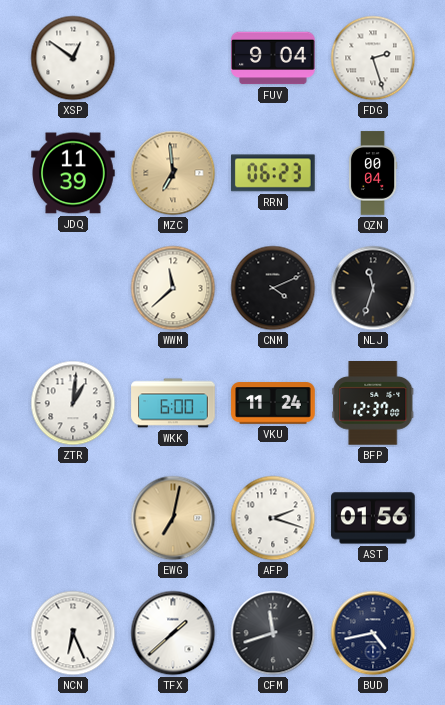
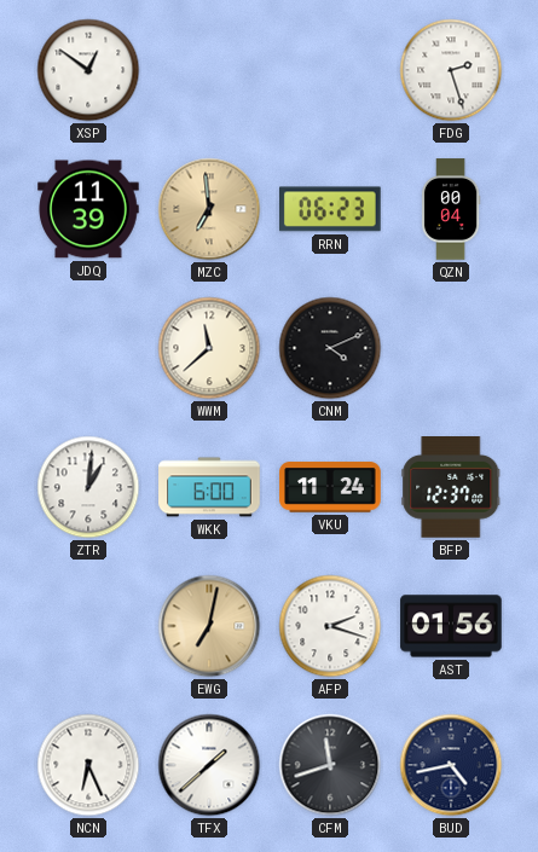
FUV: 9:04 -> none
NLJ: 11:33 -> none
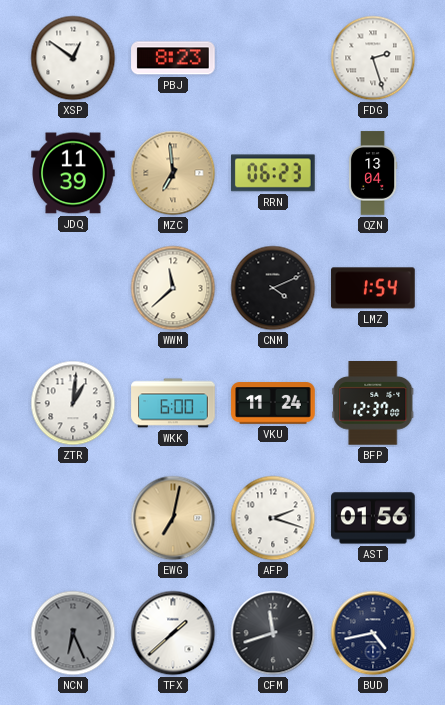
PBJ: none -> 8:23
QZN: 00:04 -> 13:04
LMZ: none -> 1:54
NCN dial: white -> grey
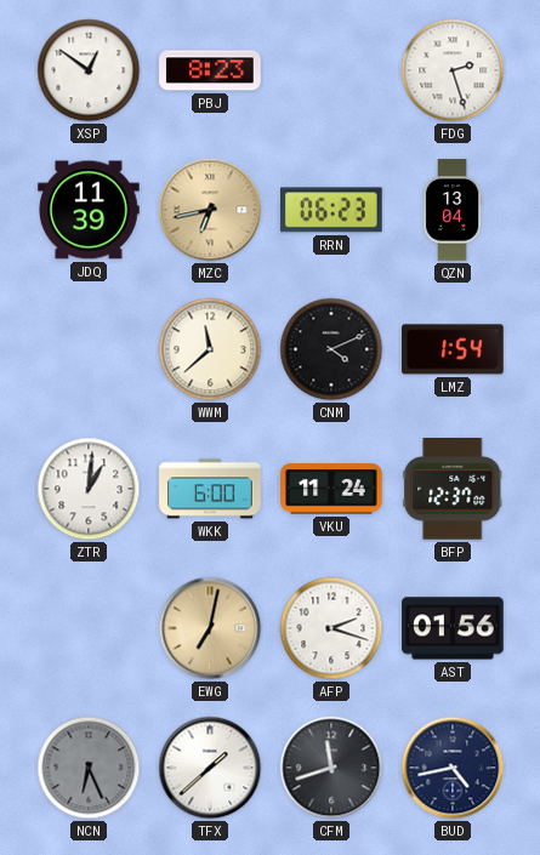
MZC: 6:59 -> 6:43
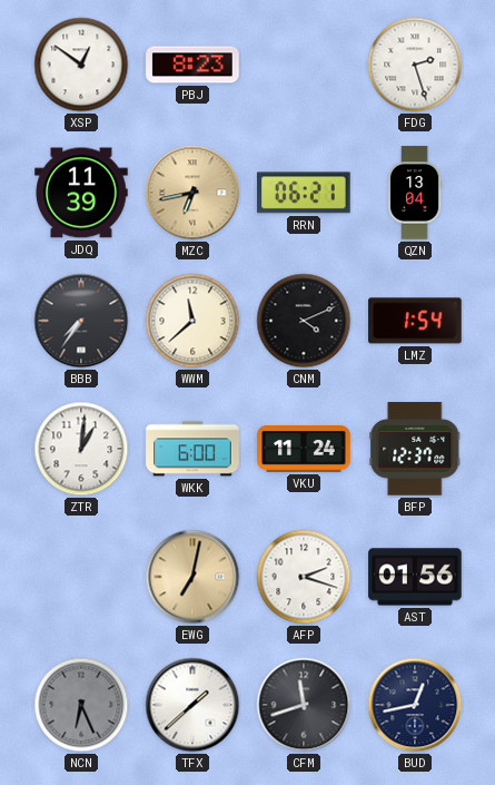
RRN: 06:23 -> 06:21
BBB: none -> 7:36
BUD: 4:43 -> 12:43
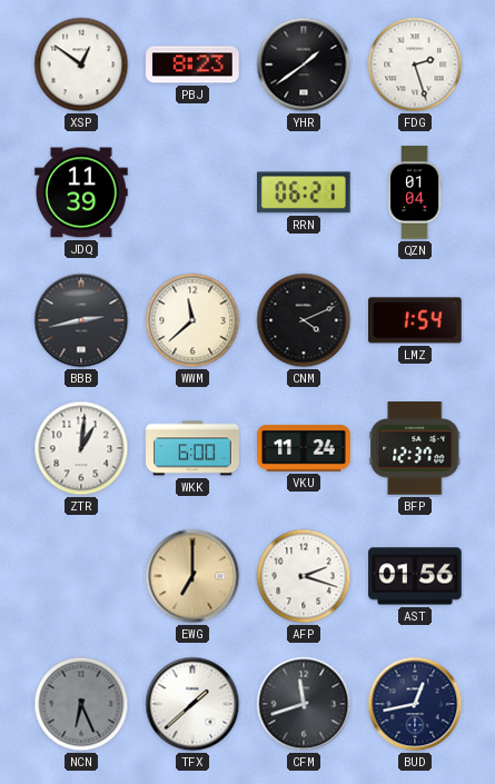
YHR: none -> 1:39
MZC: 6:43 -> none
QZN: 13:04 -> 01:04
BBB: 7:36 -> 2:43
EWG: 7:02 -> 7:00
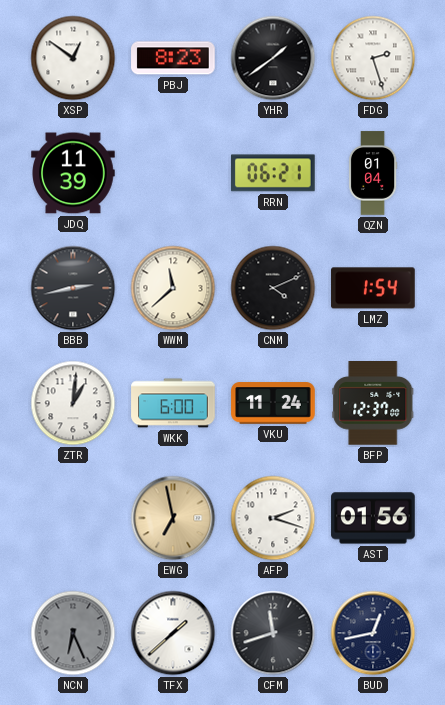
EWG: 7:00 -> 6:58
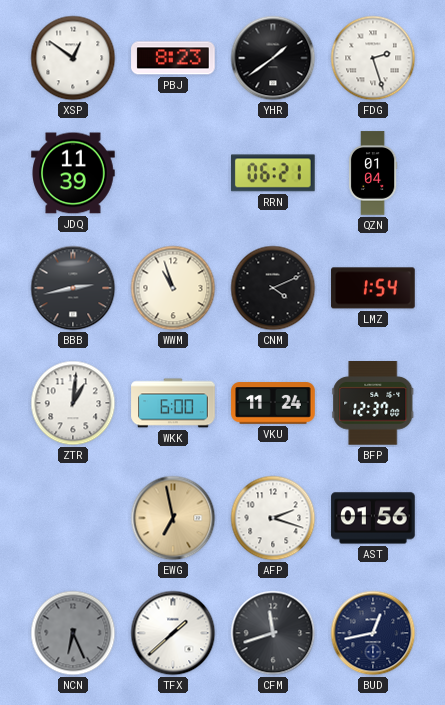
WWM: 11:38 -> 10:57
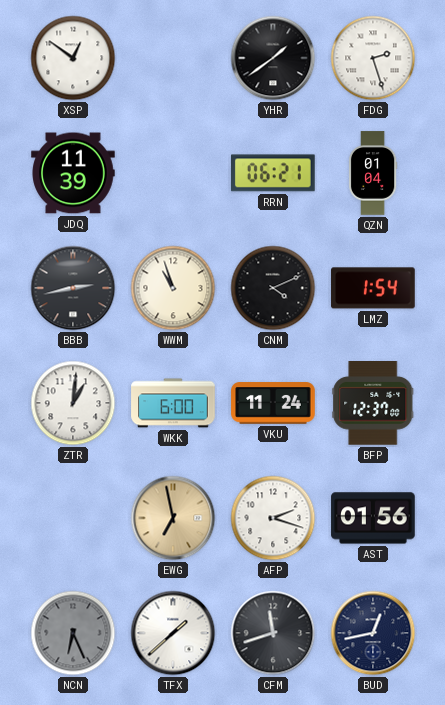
PBJ: 8:23 -> none
